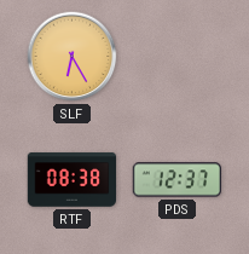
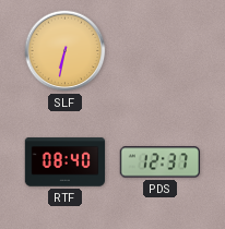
SLF: 6:25 -> 6:32
RTF: 08:38 -> 08:40
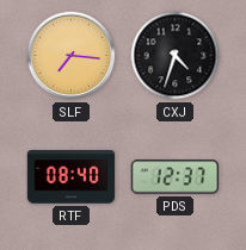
SLF: 6:32 -> 7:16
CXJ: none -> 4:33
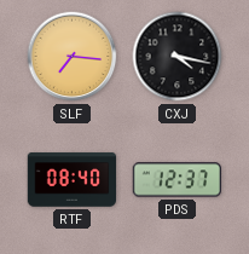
CXJ: 4:33 -> 4:17
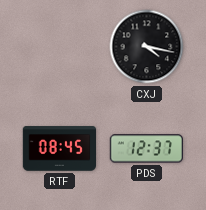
SLF: 7:16 -> none
RTF: 08:40 -> 08:45
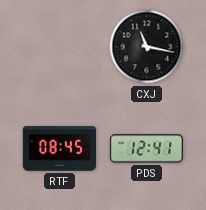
CXJ: 4:17 -> 11:17
PDS: 12:37 -> 12:41
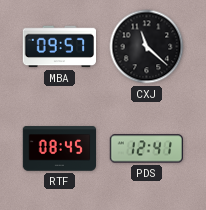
MBA: none -> 09:57
CXJ: 11:17 -> 11:22
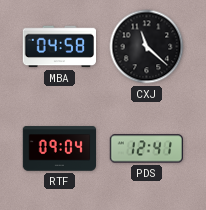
MBA: 09:57 -> 04:58
RTF: 08:45 -> 09:04
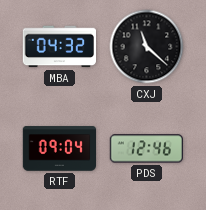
MBA: 04:58 -> 04:32
PDS: 12:41 -> 12:46
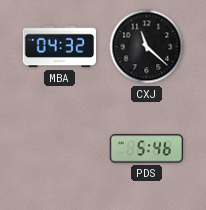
RTF: 09:04 -> none
PDS: 12:46 -> 5:46
